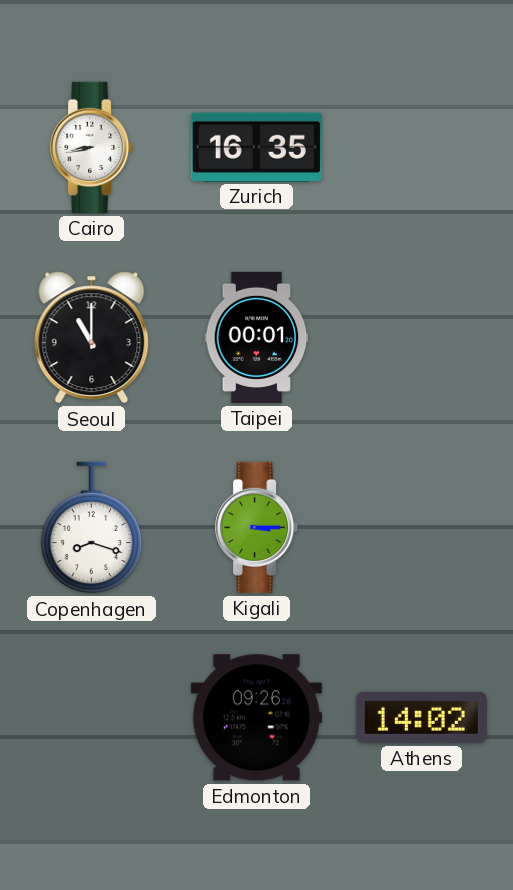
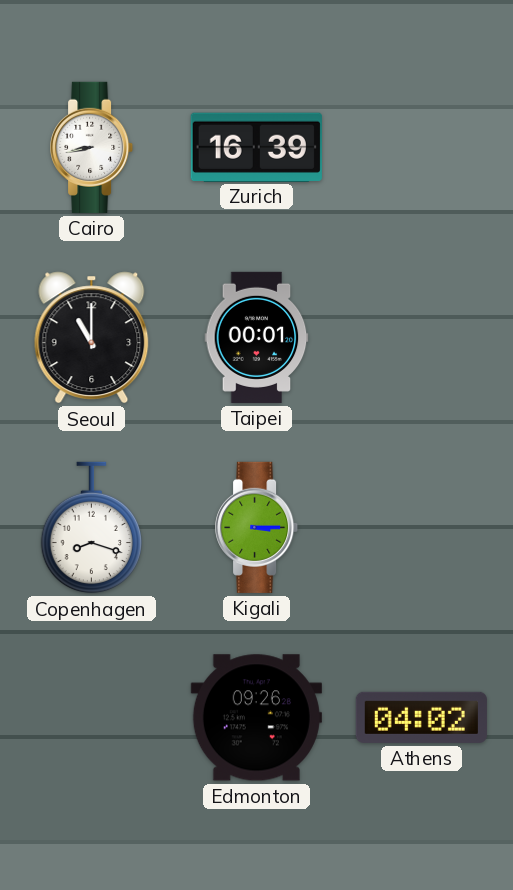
Zurich: 16:35 -> 16:39
Athens: 14:02 -> 04:02
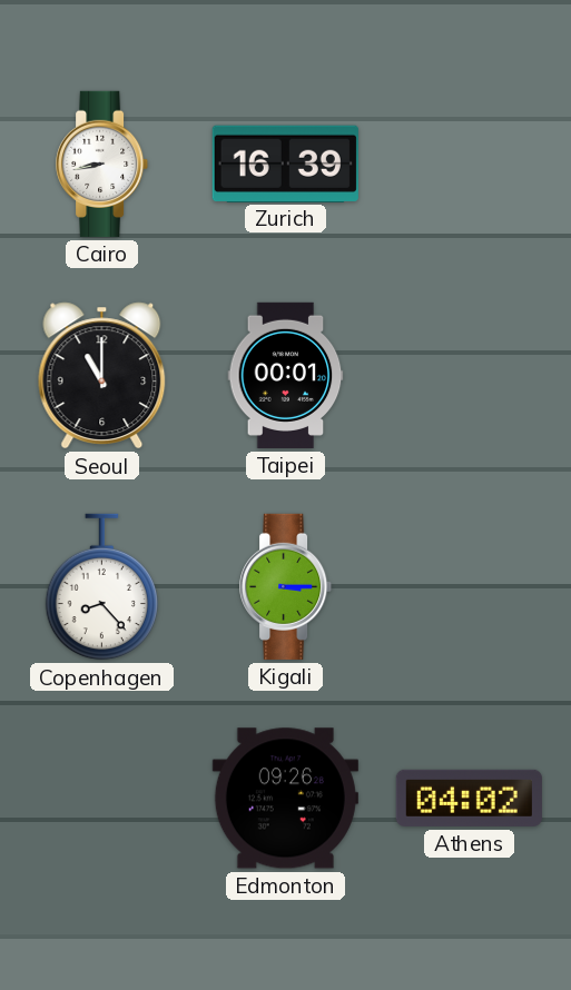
Copenhagen: 8:18 -> 8:23
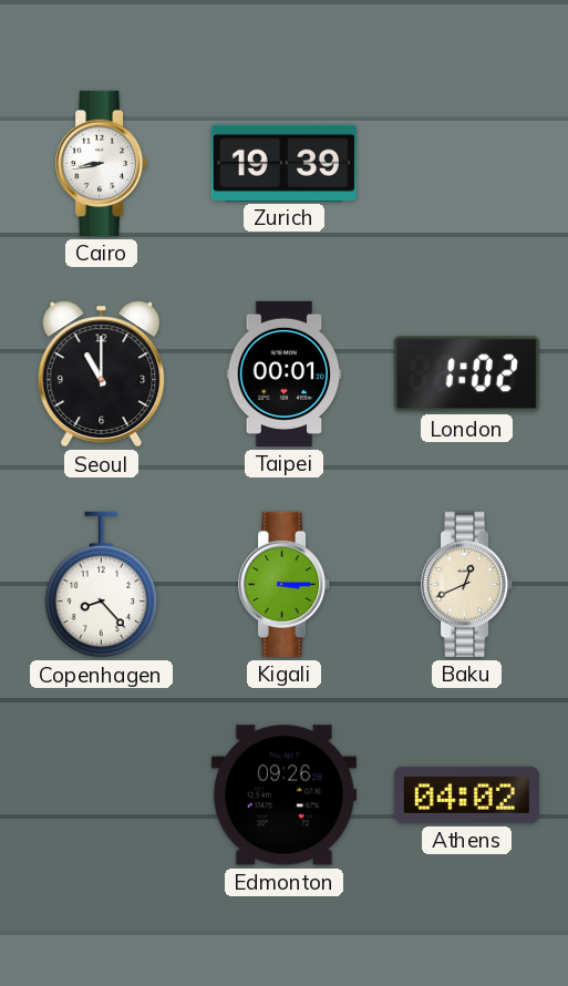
Zurich: 16:39 -> 19:39
London: none -> 1:02
Baku: none -> 12:41
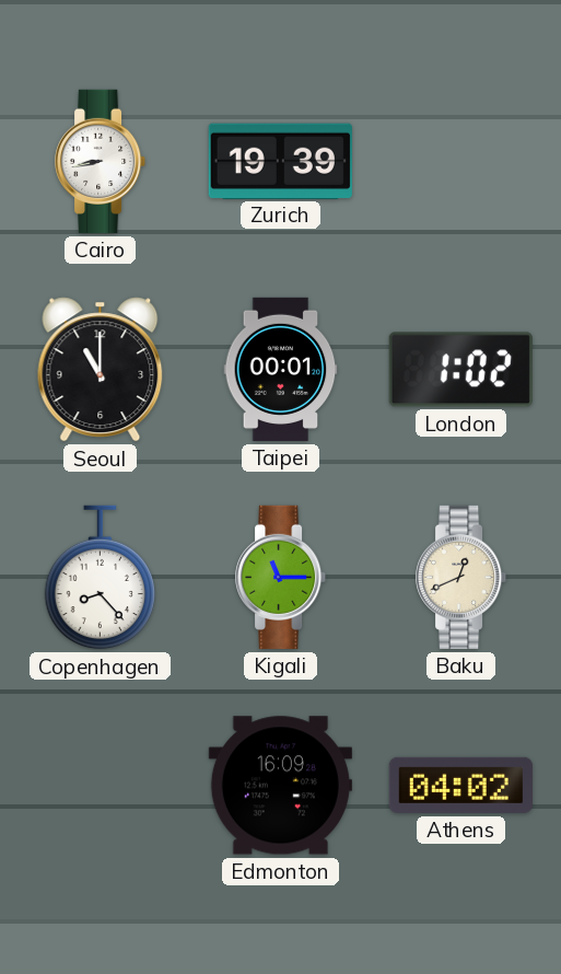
Kigali: 3:15 -> 11:15
Edmonton: 09:26 -> 16:09
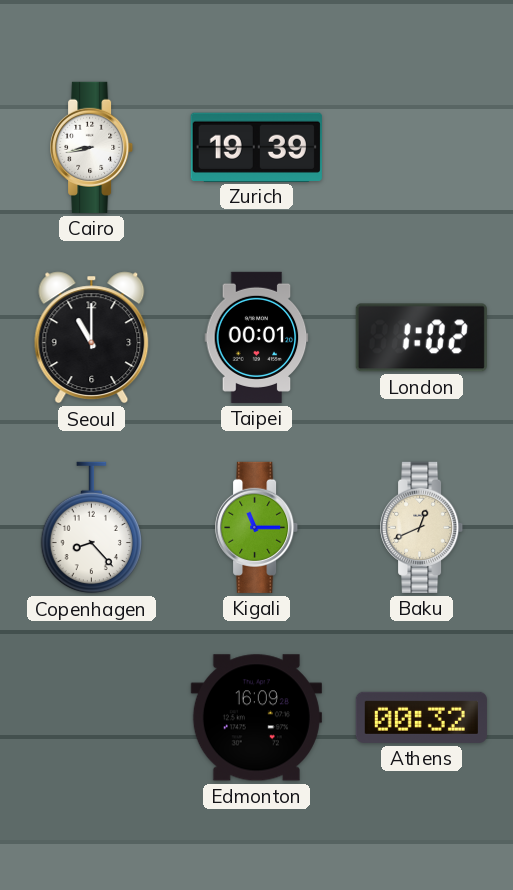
Athens: 04:02 -> 00:32
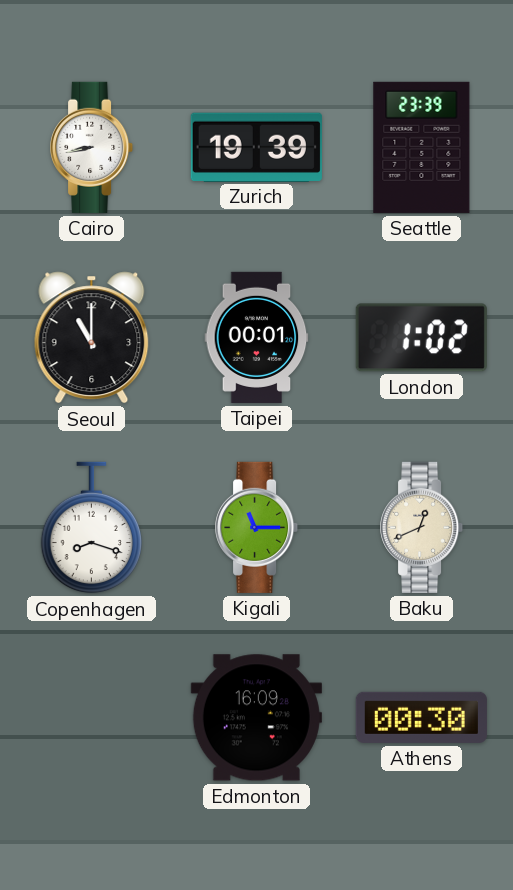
Seattle: none -> 23:39
Copenhagen: 8:23 -> 8:18
Athens: 00:32 -> 00:30
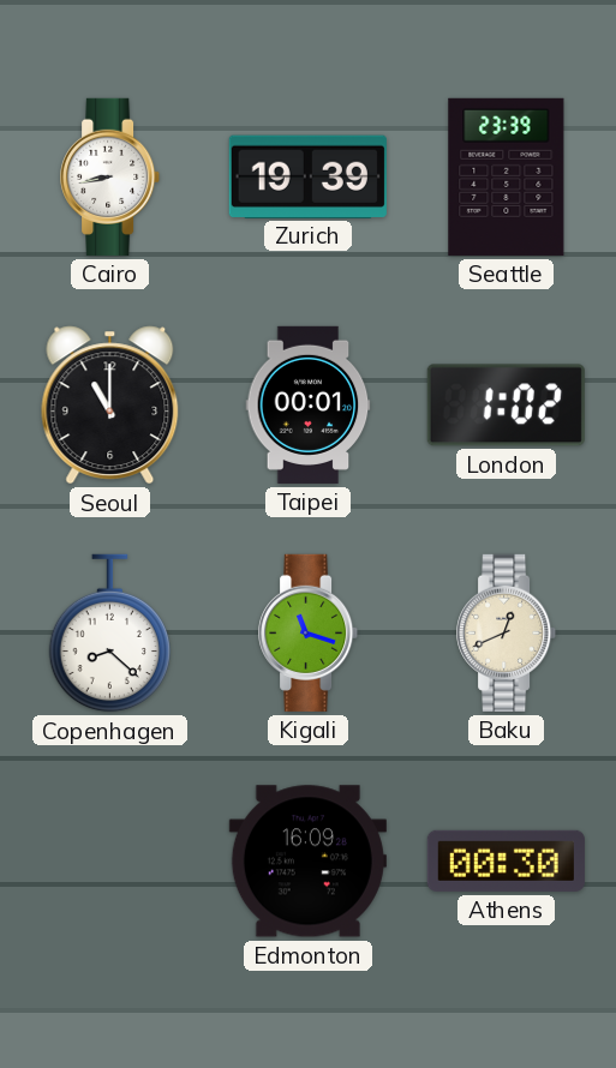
Copenhagen: 8:18 -> 8:22
Kigali: 11:15 -> 11:18
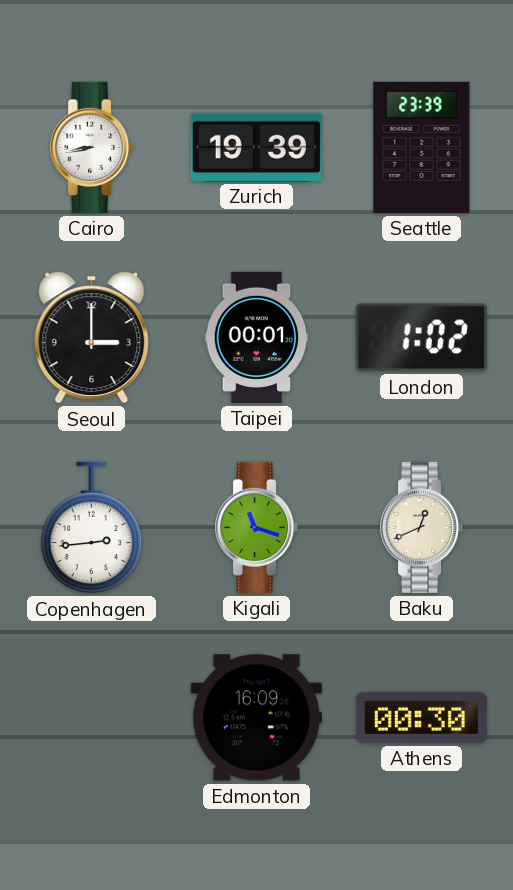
Seoul: 11:00 -> 3:00
Copenhagen: 8:22 -> 2:44
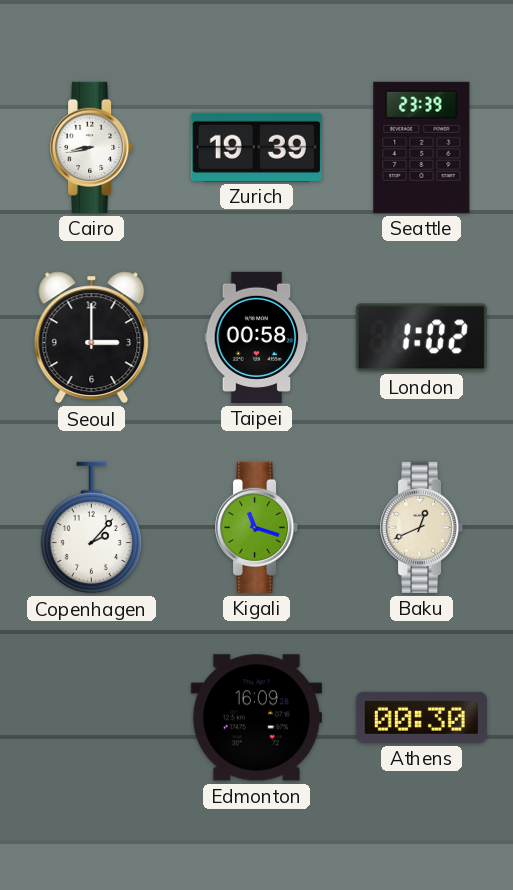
Taipei: 00:01 -> 00:58
Copenhagen: 2:44 -> 2:07
